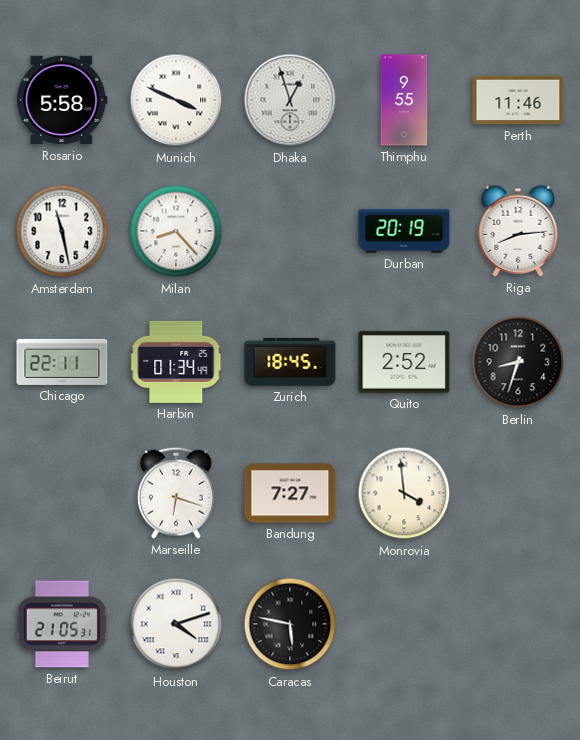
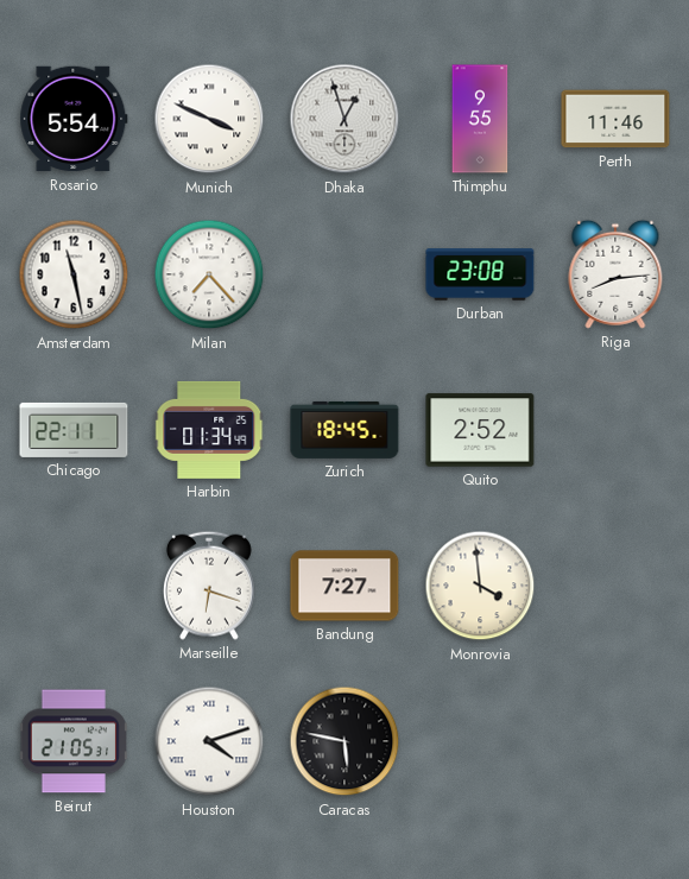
Rosario: 5:58 -> 5:54
Milan: 8:23 -> 7:23
Durban: 20:19 -> 23:08
Berlin: 8:33 -> none
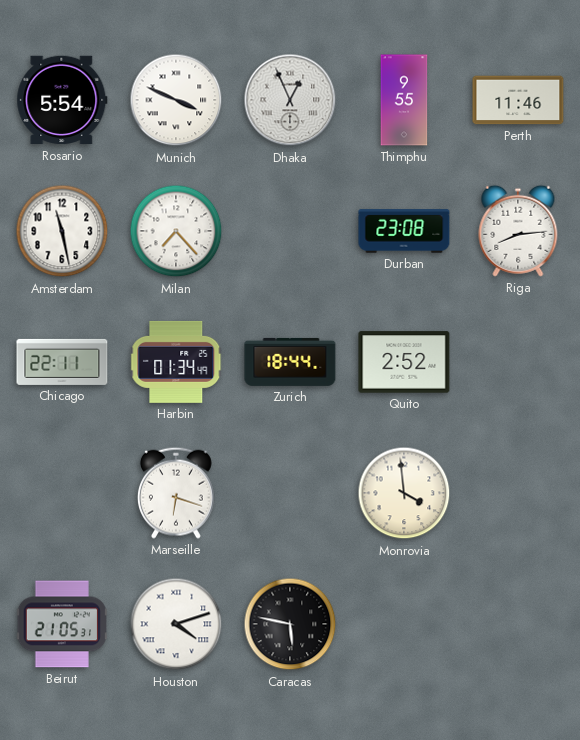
Dhaka: 12:57 -> 12:56
Zurich: 18:45 -> 18:44
Bandung: 7:27 -> none
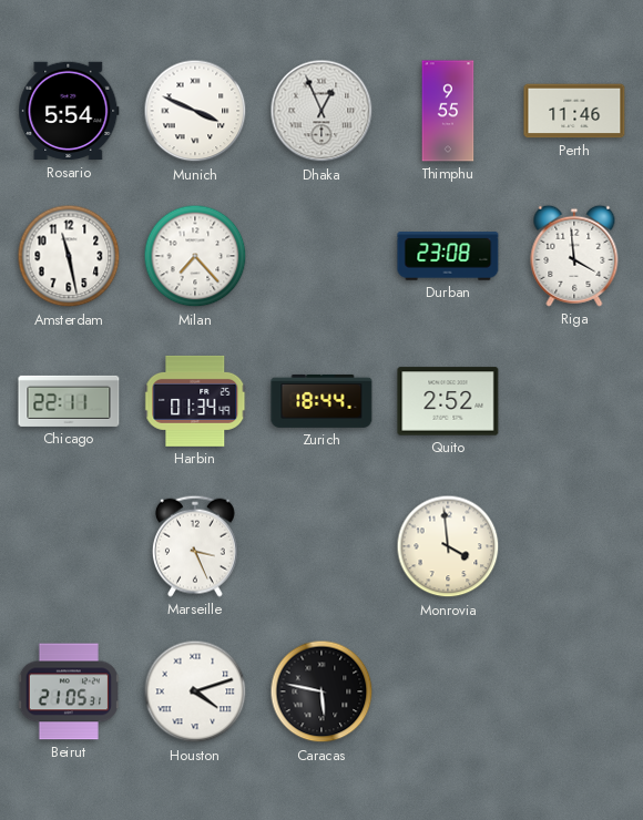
Riga: 8:14 -> 3:59
Marseille: 6:18 -> 3:26
